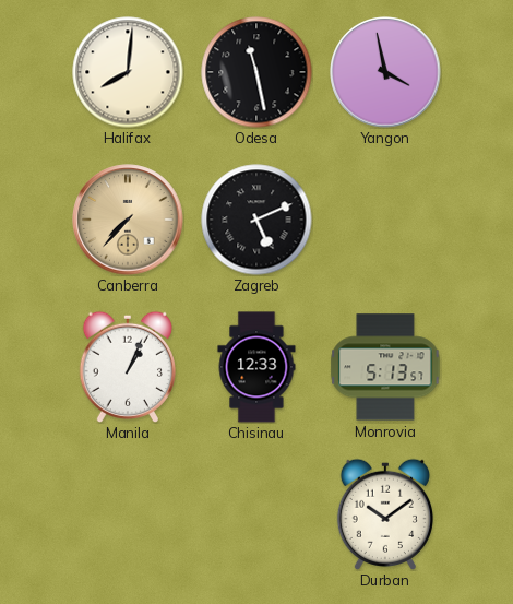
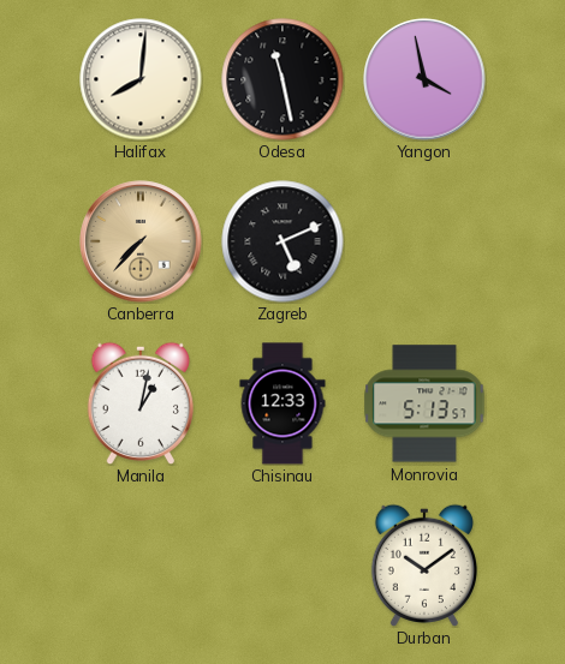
Manila: 1:04 -> 1:02
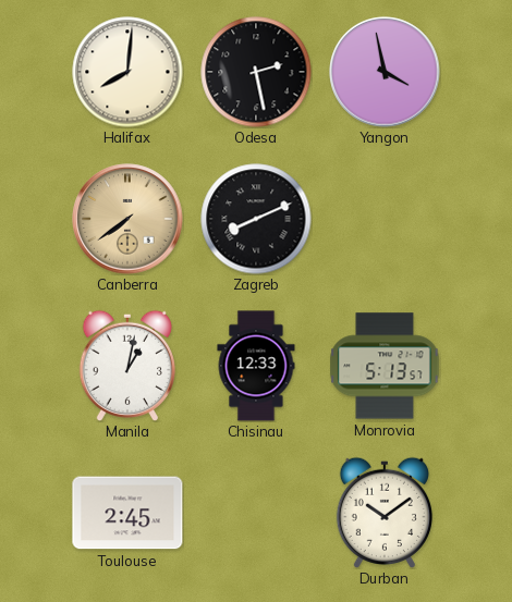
Odesa: 11:28 -> 2:28
Canberra: 7:37 -> 7:39
Zagreb: 5:11 -> 8:11
Toulouse: none -> 2:45
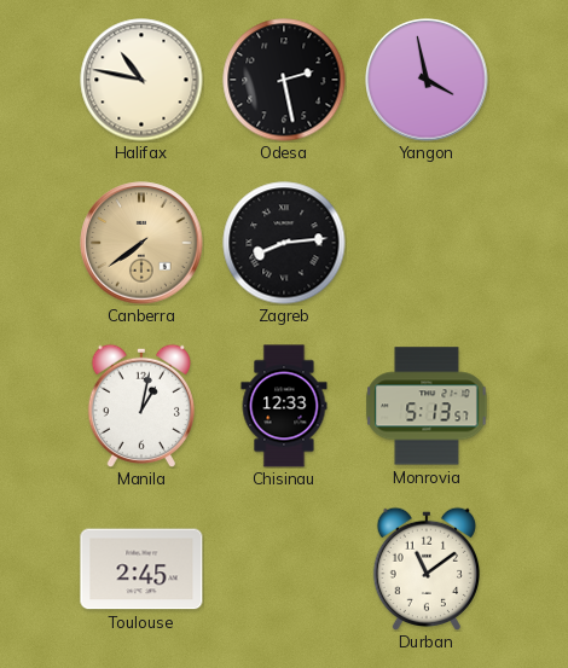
Halifax: 8:01 -> 10:47
Zagreb: 8:11 -> 8:14
Durban: 10:09 -> 11:09
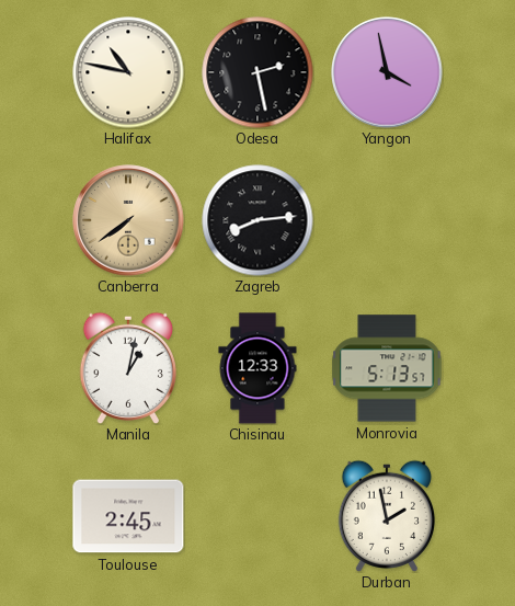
Durban: 11:09 -> 1:58
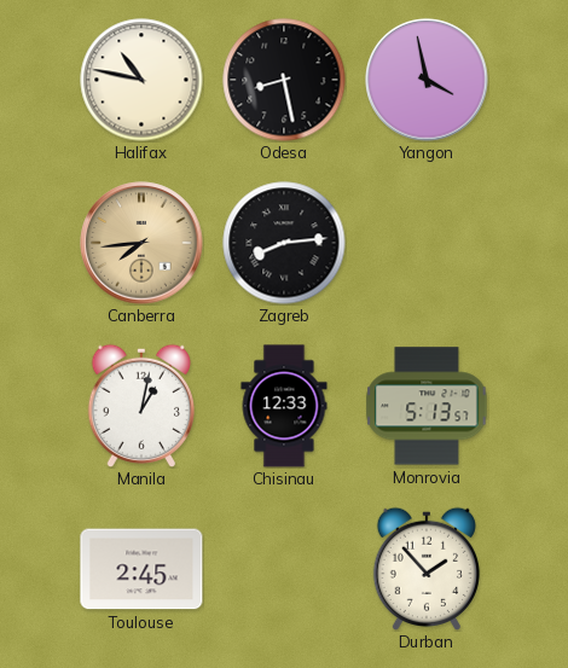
Odesa: 2:28 -> 8:28
Canberra: 7:39 -> 7:44
Durban: 1:58 -> 1:53
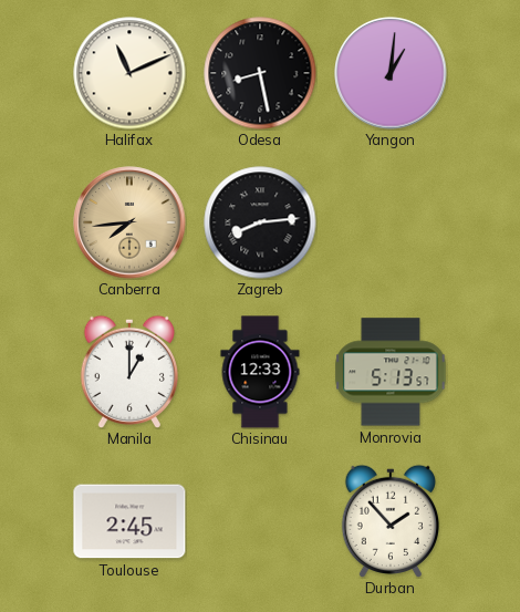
Halifax: 10:47 -> 11:11
Yangon: 3:58 -> 1:01
Manila: 1:02 -> 1:00
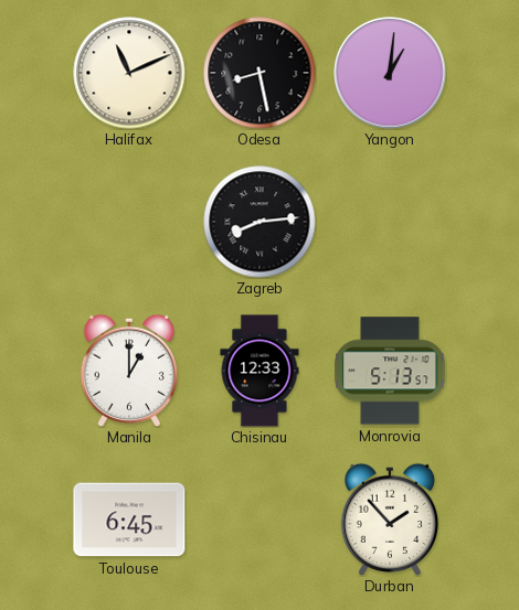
Canberra: 7:44 -> none
Toulouse: 2:45 -> 6:45
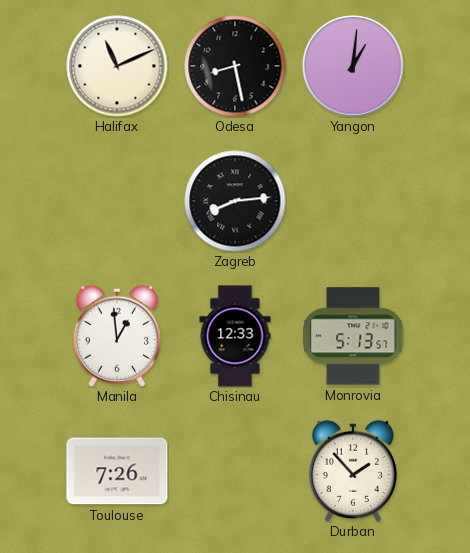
Manila: 1:00 -> 12:59
Toulouse: 6:45 -> 7:26
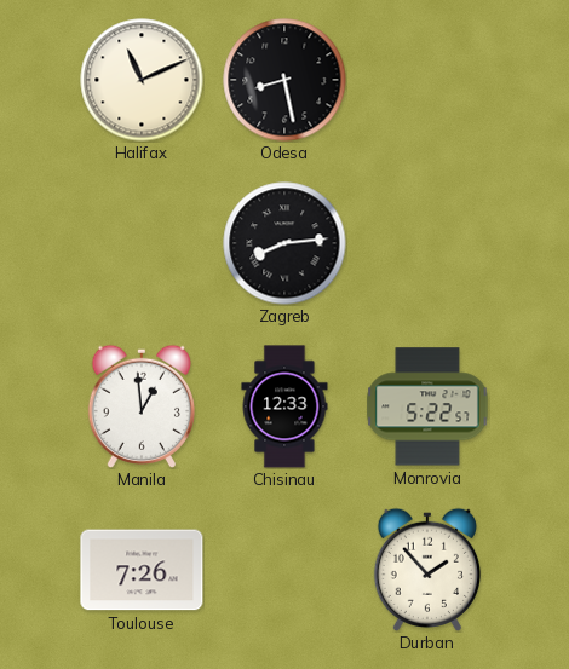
Yangon: 1:01 -> none
Monrovia: 5:13 -> 5:22
